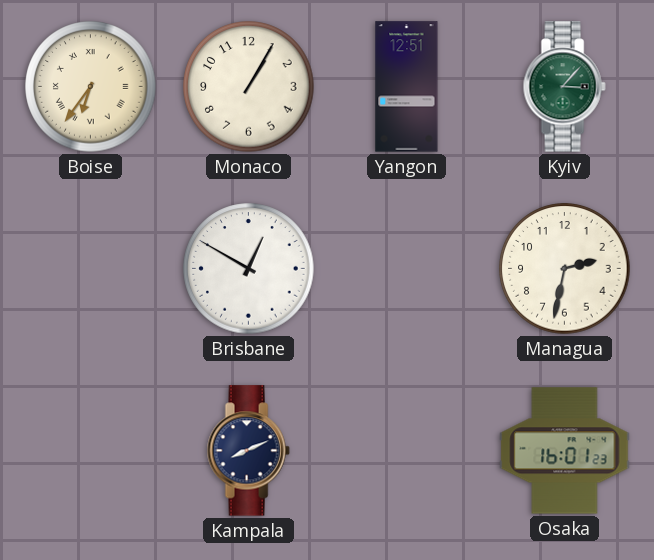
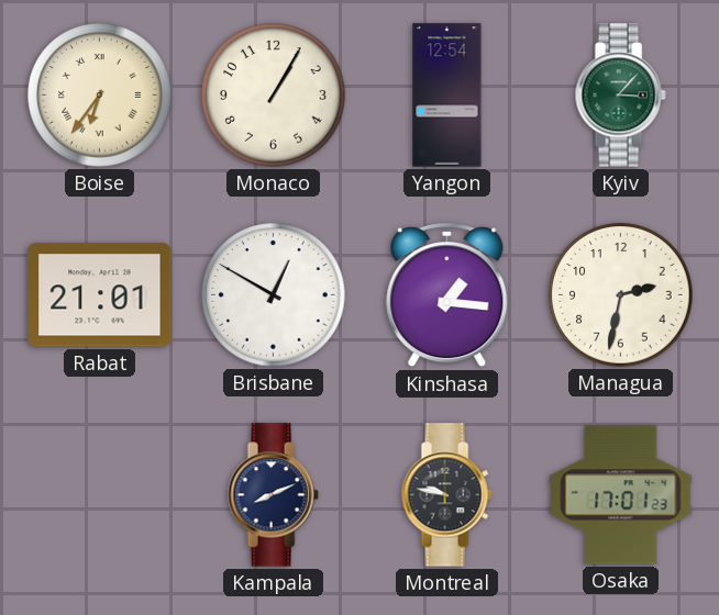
Yangon: 12:51 -> 12:54
Rabat: none -> 21:01
Kinshasa: none -> 1:16
Montreal: none -> 9:47
Osaka: 16:01 -> 17:01
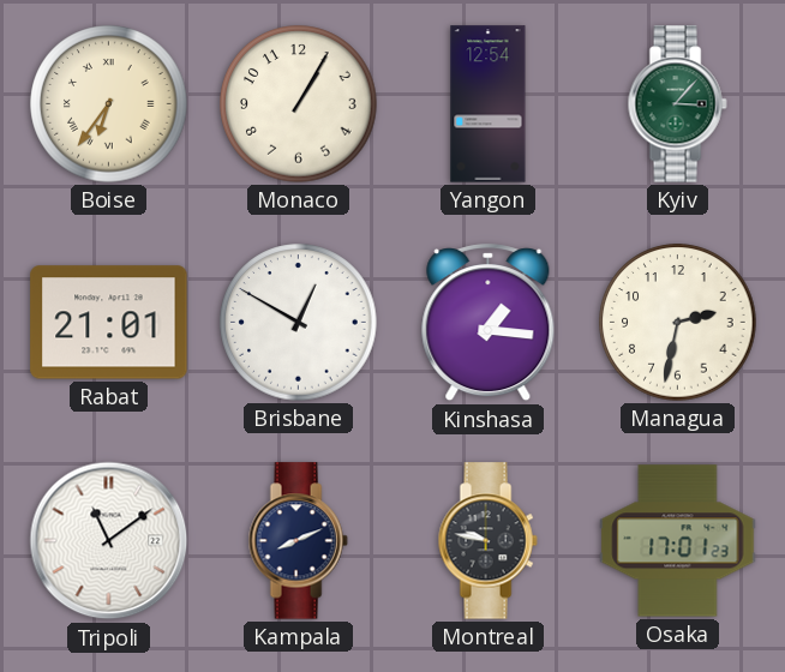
Tripoli: none -> 11:09
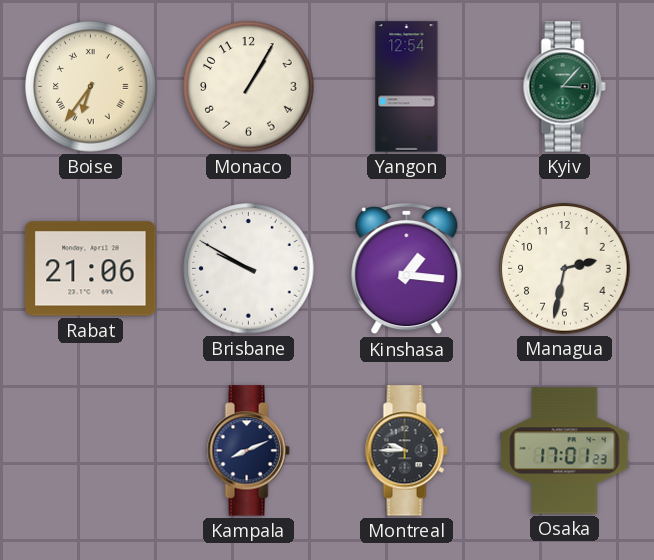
Rabat: 21:01 -> 21:06
Brisbane: 12:50 -> 9:50
Tripoli: 11:09 -> none
Montreal: 9:47 -> 9:45
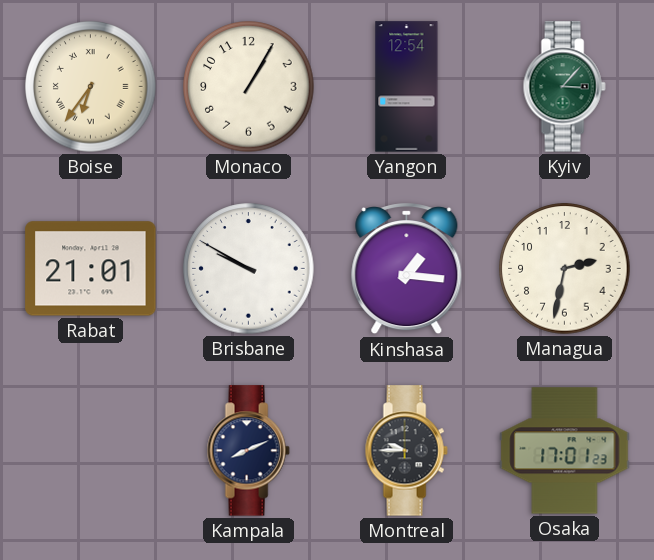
Rabat: 21:06 -> 21:01
